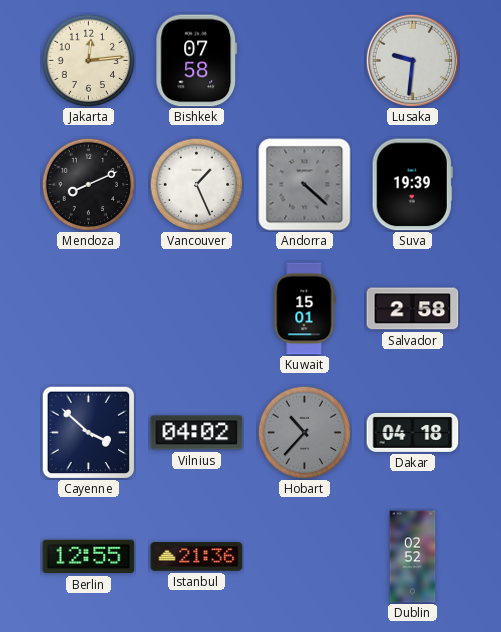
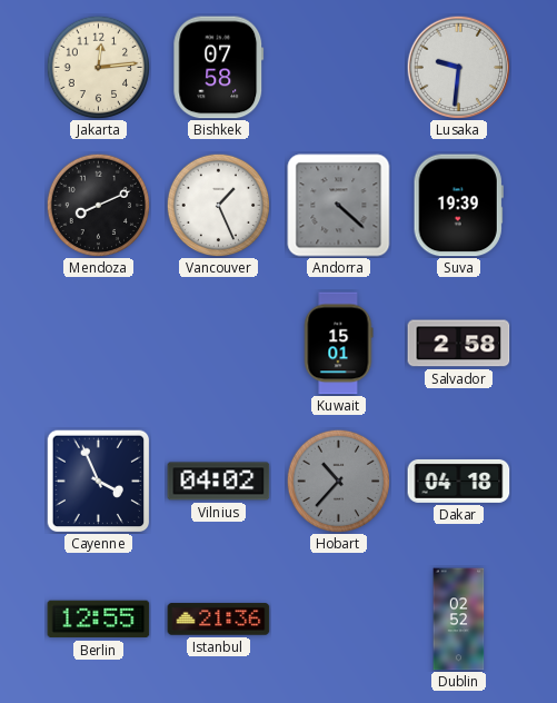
Cayenne: 3:52 -> 3:56
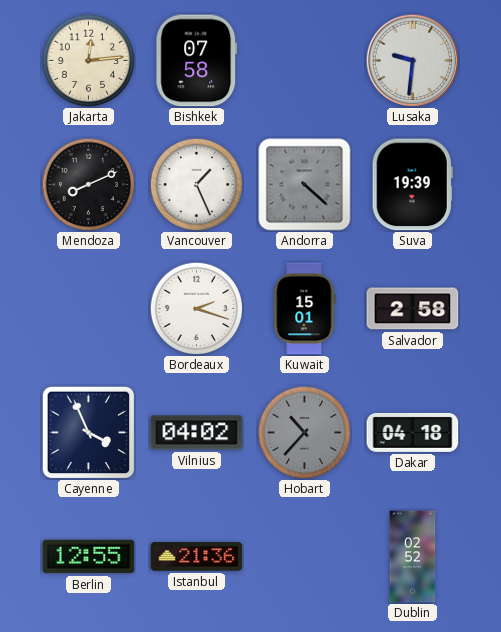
Bordeaux: none -> 2:18
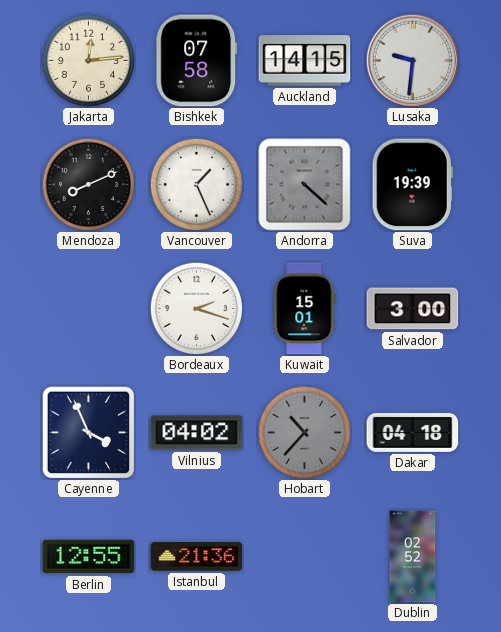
Auckland: none -> 14:15
Salvador: 2:58 -> 3:00
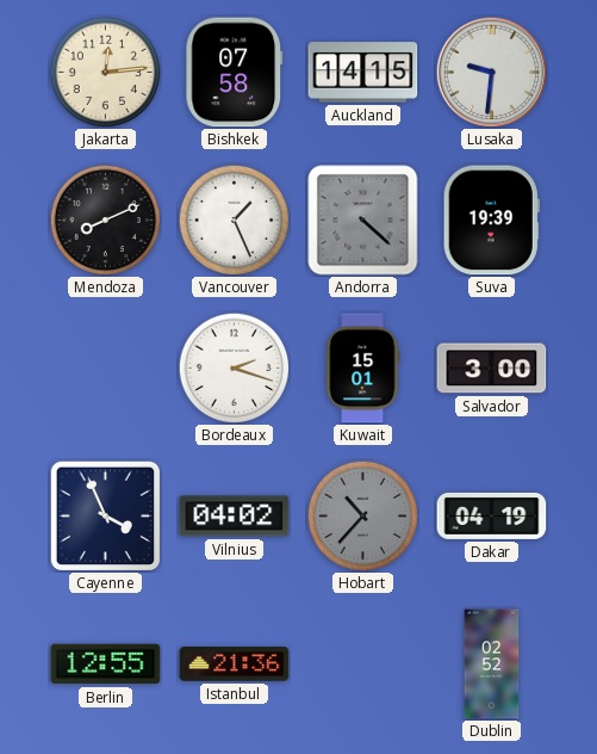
Dakar: 04:18 -> 04:19
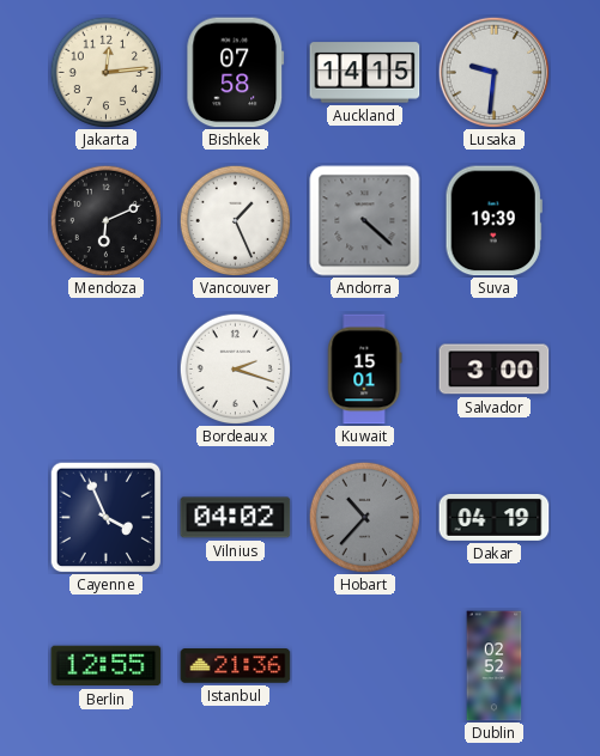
Mendoza: 8:11 -> 6:11
